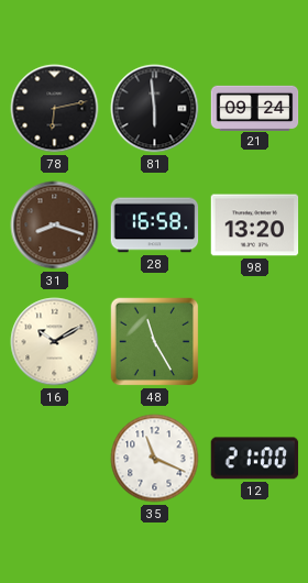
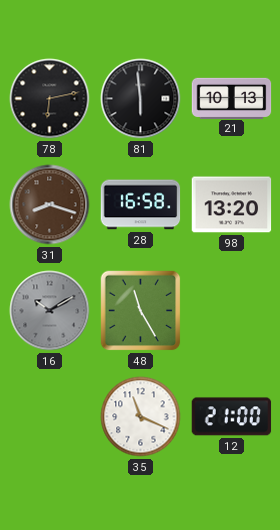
21: 09:24 -> 10:13
16 dial: cream -> grey
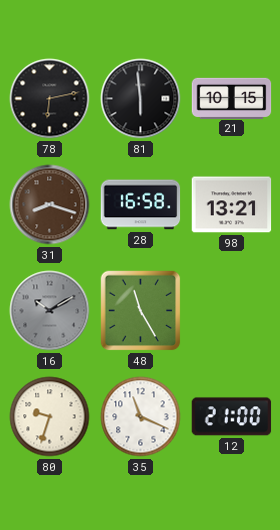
21: 10:13 -> 10:15
98: 13:20 -> 13:21
80: none -> 9:33
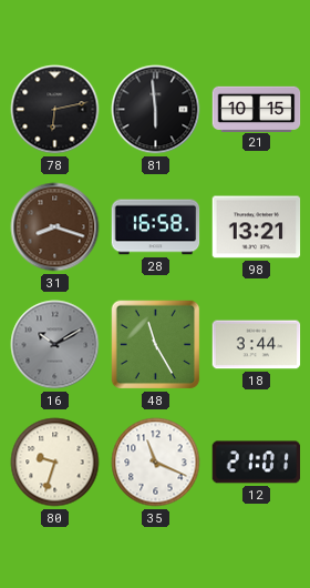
18: none -> 3:44
12: 21:00 -> 21:01
